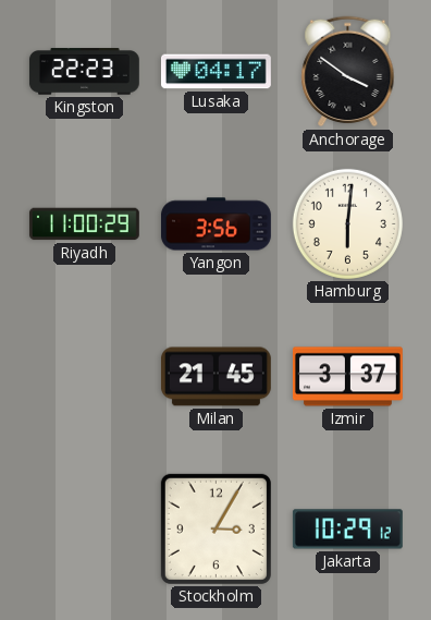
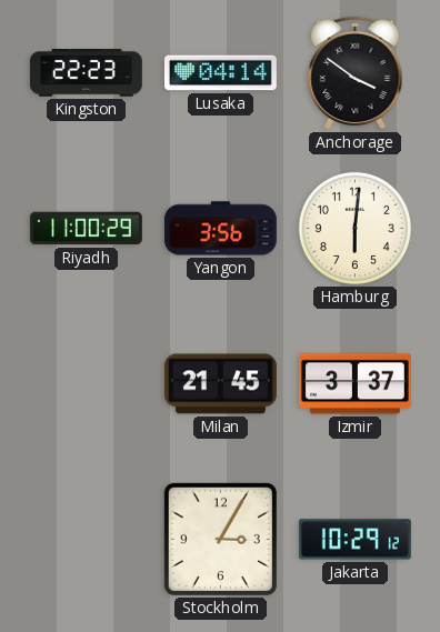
Lusaka: 04:17 -> 04:14
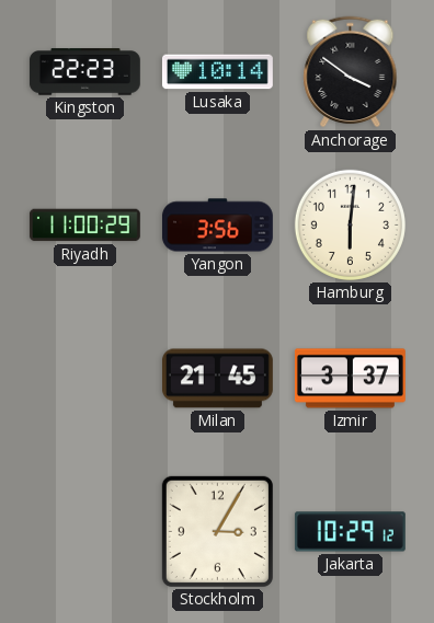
Lusaka: 04:14 -> 10:14
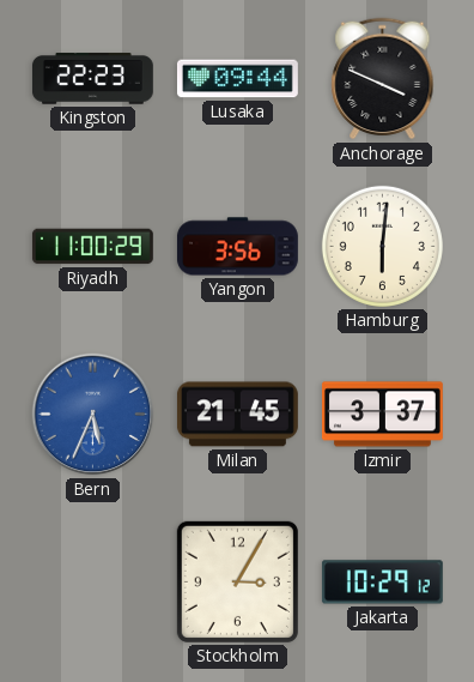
Lusaka: 10:14 -> 09:44
Anchorage: 3:51 -> 3:49
Bern: none -> 5:34
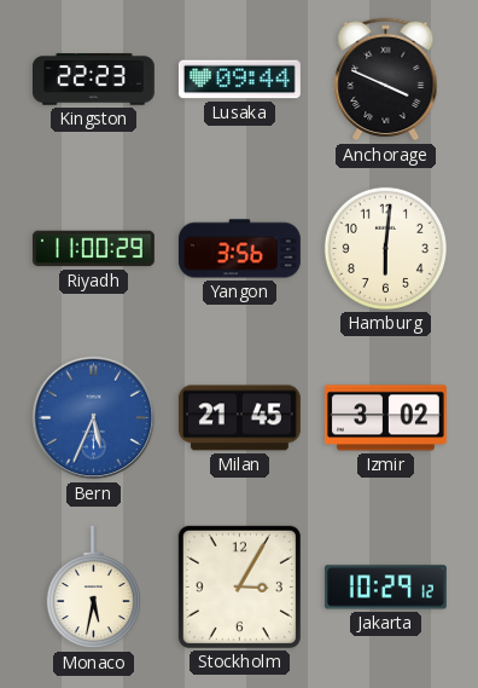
Izmir: 3:37 -> 3:02
Monaco: none -> 5:32
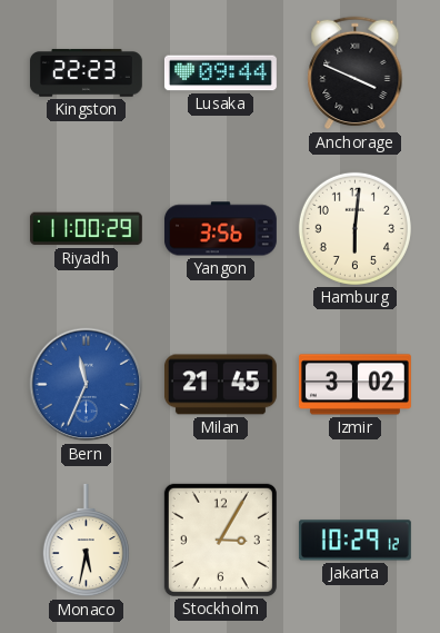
Bern: 5:34 -> 11:34
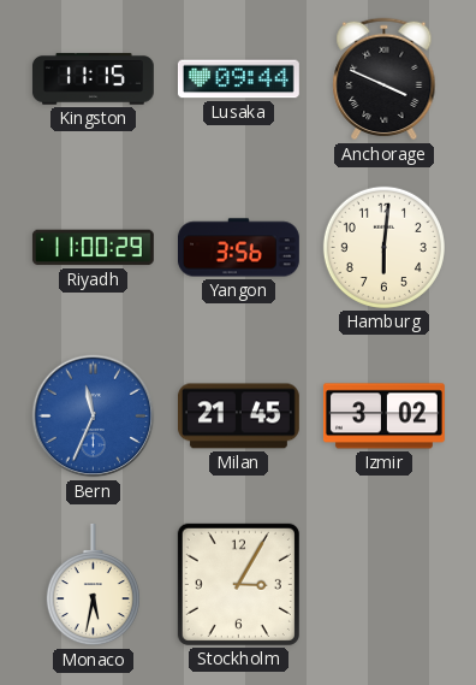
Kingston: 22:23 -> 11:15
Jakarta: 10:29 -> none
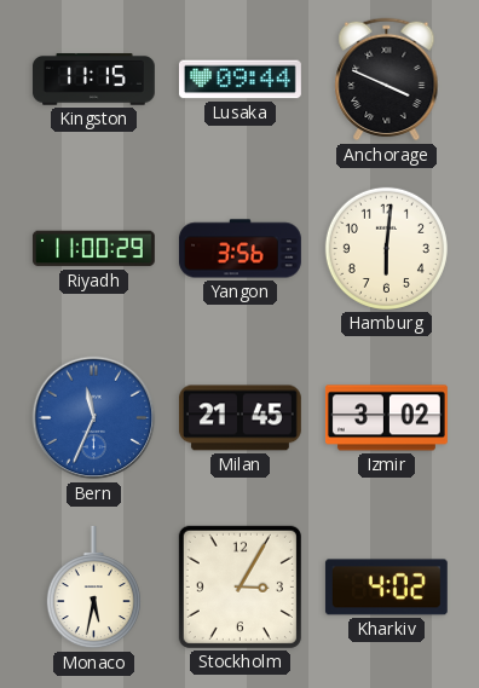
Kharkiv: none -> 4:02
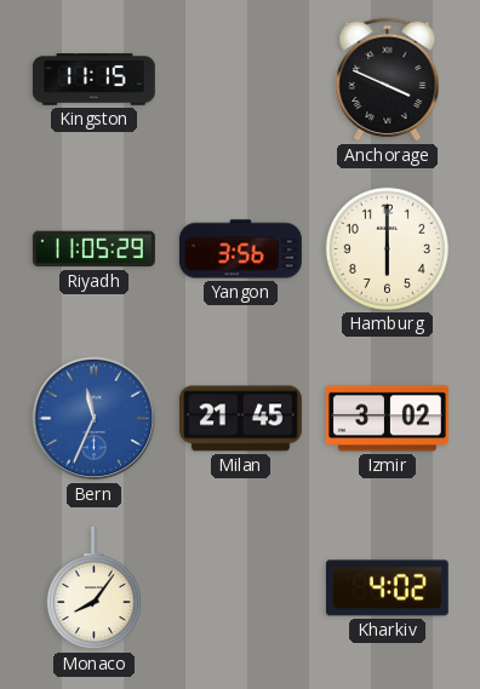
Lusaka: 09:44 -> none
Riyadh: 11:00 -> 11:05
Hamburg: 6:01 -> 6:00
Monaco: 5:32 -> 8:06
Stockholm: 3:05 -> none
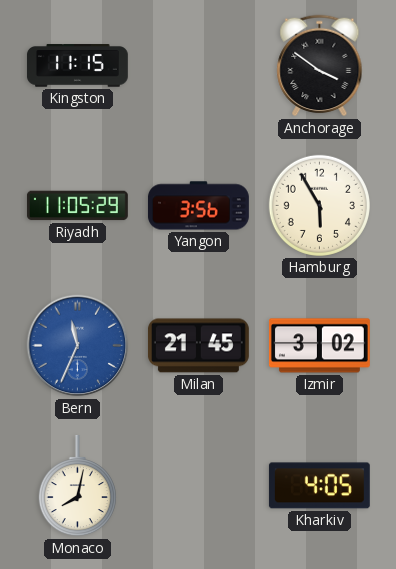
Anchorage: 3:49 -> 3:51
Hamburg: 6:00 -> 5:55
Monaco: 8:06 -> 8:02
Kharkiv: 4:02 -> 4:05
